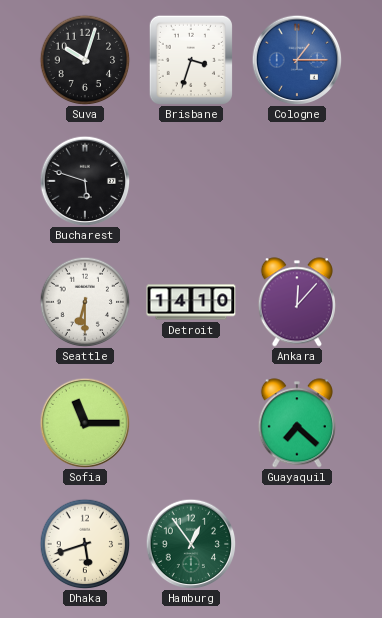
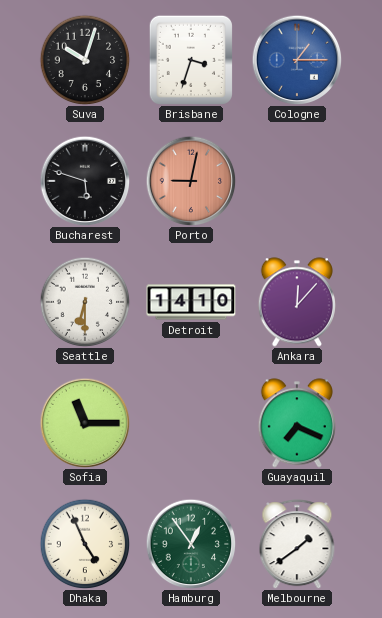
Porto: none -> 9:02
Guayaquil: 7:22 -> 7:19
Dhaka: 5:42 -> 4:56
Melbourne: none -> 1:39
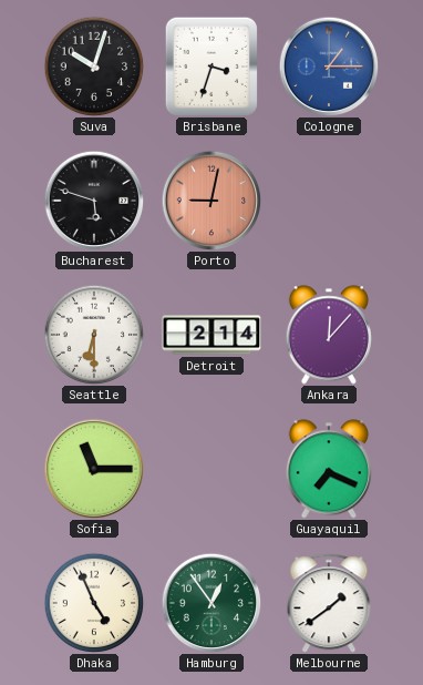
Detroit: 14:10 -> 2:14
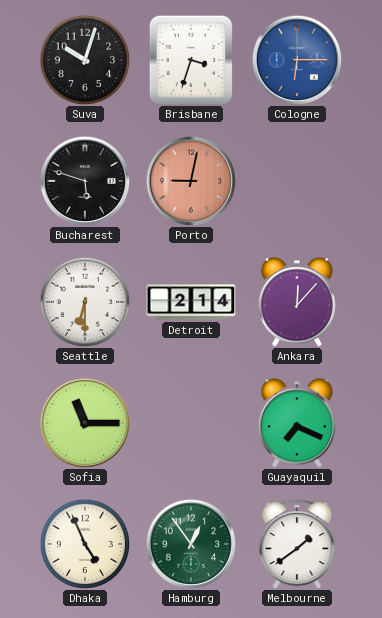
Cologne: 1:15 -> 6:15
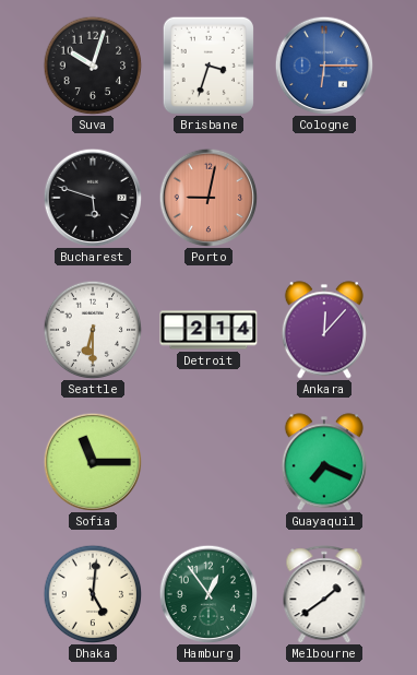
Dhaka: 4:56 -> 5:01
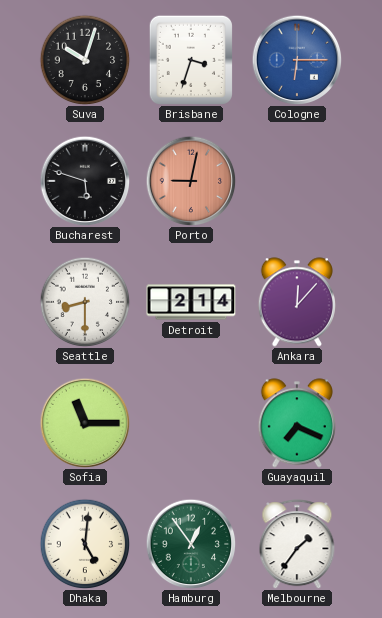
Seattle: 6:30 -> 8:30
Melbourne: 1:39 -> 1:36
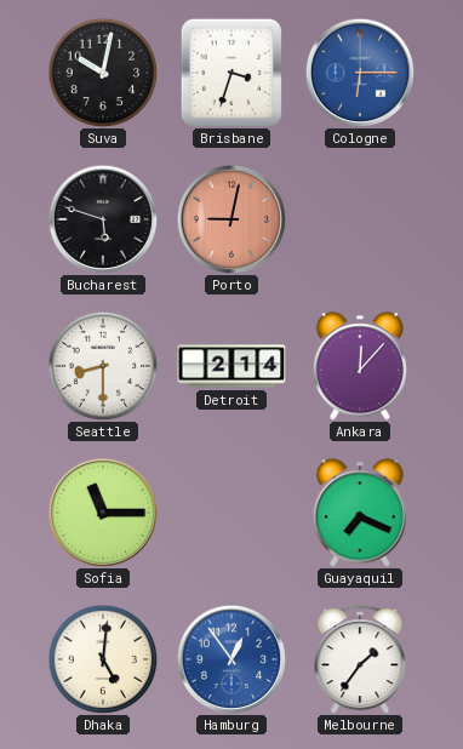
Suva: 10:03 -> 10:02
Hamburg dial: green -> blue
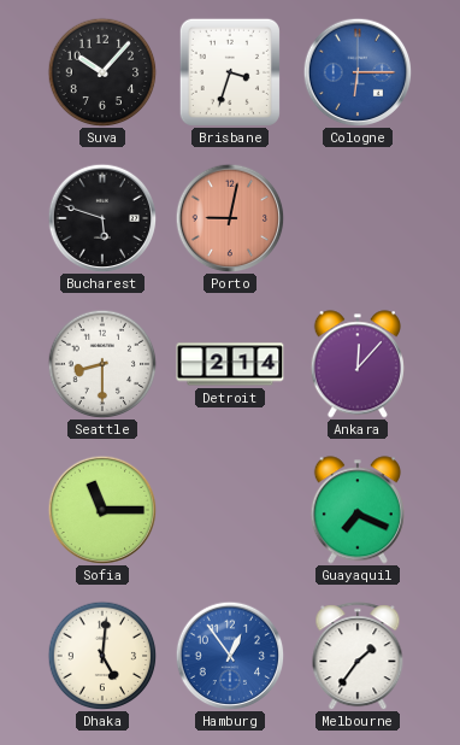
Suva: 10:02 -> 10:07
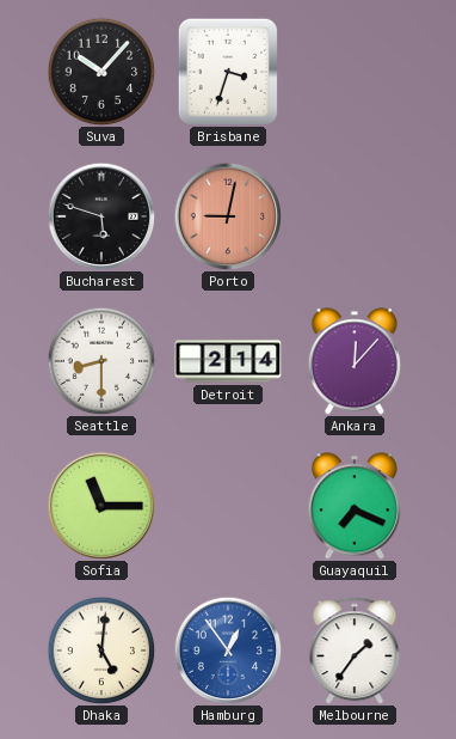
Cologne: 6:15 -> none
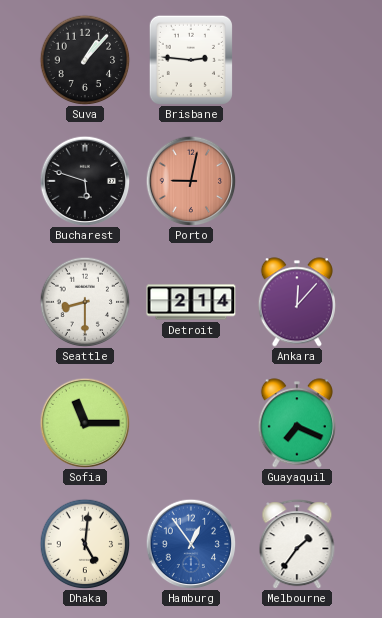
Suva: 10:07 -> 1:07
Brisbane: 3:33 -> 2:46
